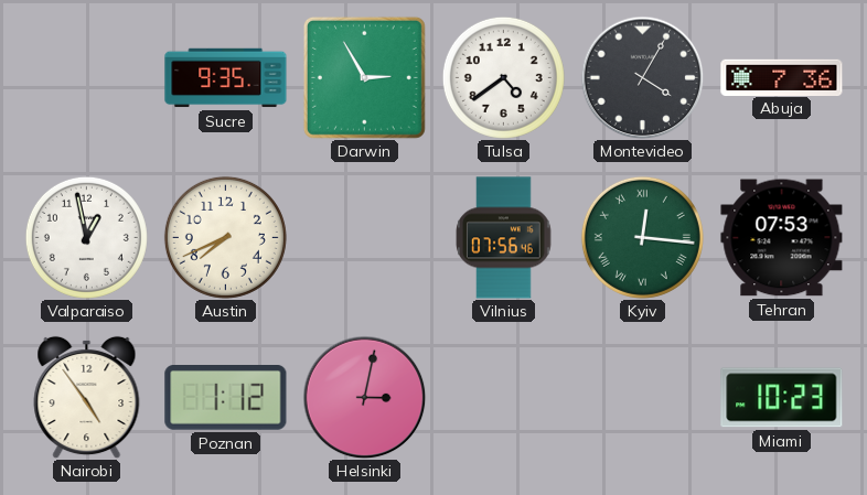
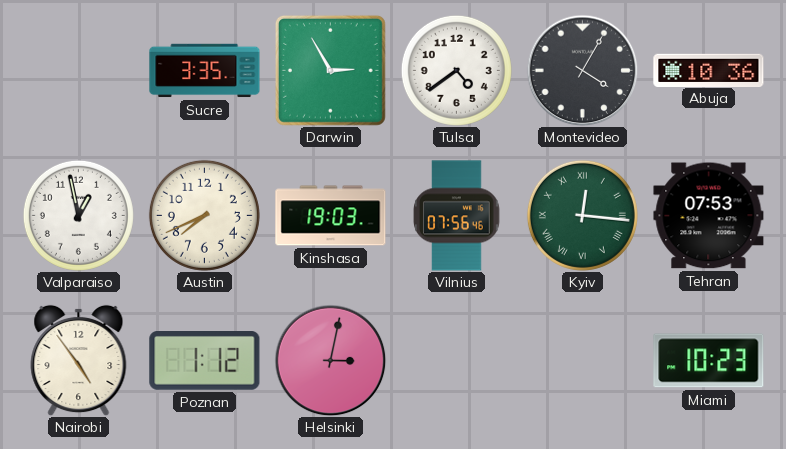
Sucre: 9:35 -> 3:35
Abuja: 7:36 -> 10:36
Kinshasa: none -> 19:03
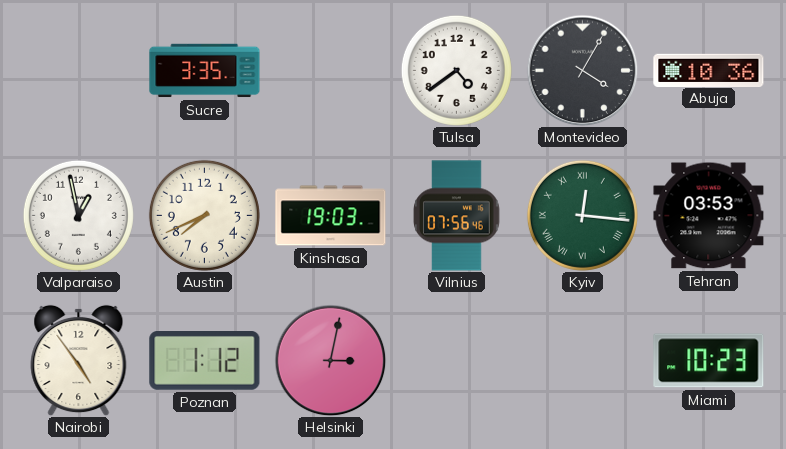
Darwin: 2:55 -> none
Tehran: 07:53 -> 03:53
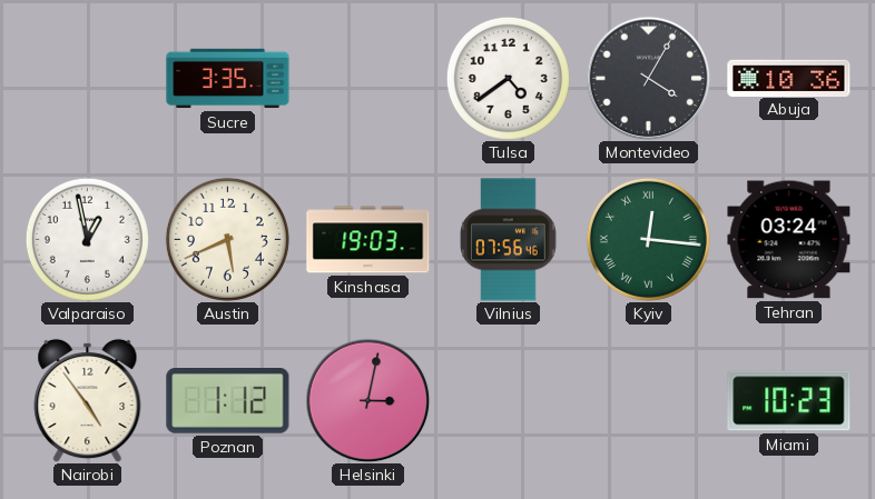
Austin: 7:41 -> 5:41
Tehran: 03:53 -> 03:24
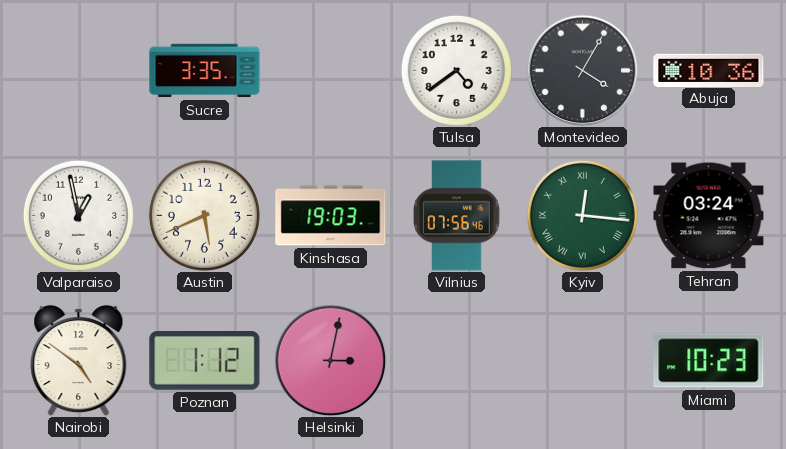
Nairobi: 4:54 -> 4:51
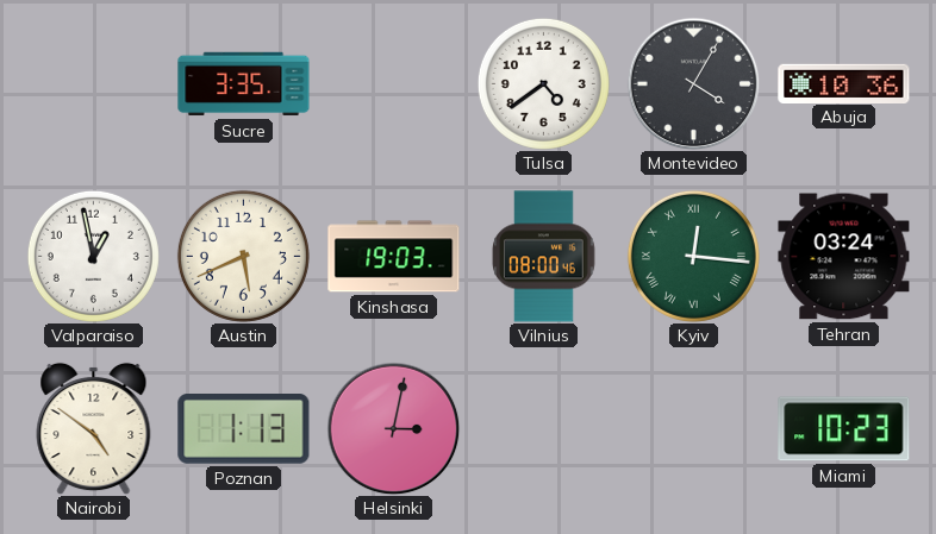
Vilnius: 07:56 -> 08:00
Poznan: 1:12 -> 1:13
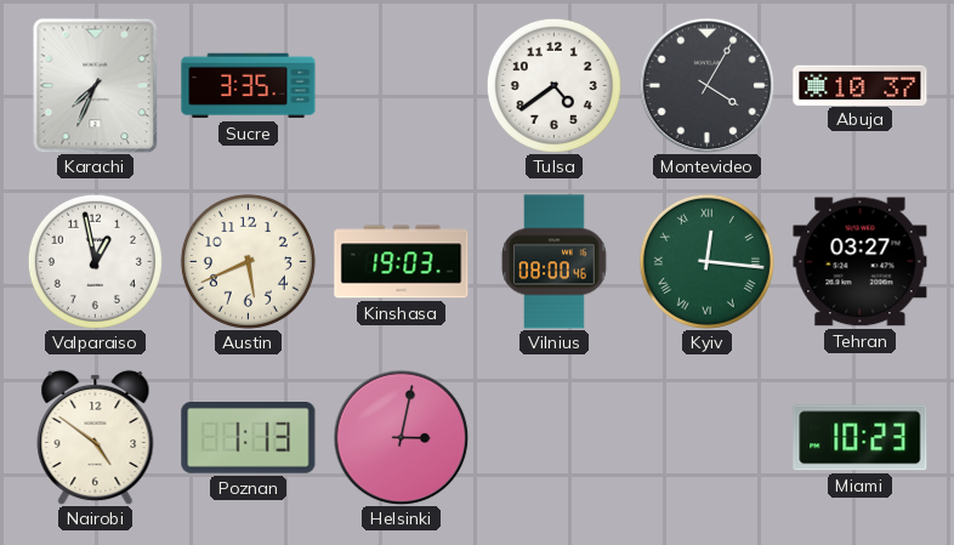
Karachi: none -> 7:34
Abuja: 10:36 -> 10:37
Tehran: 03:24 -> 03:27
